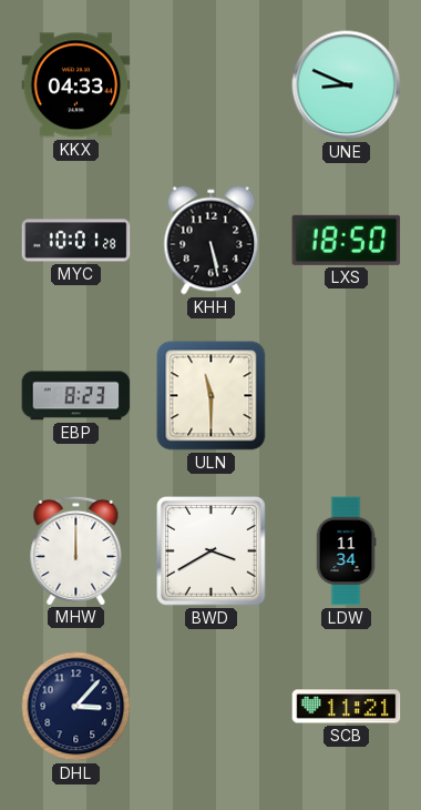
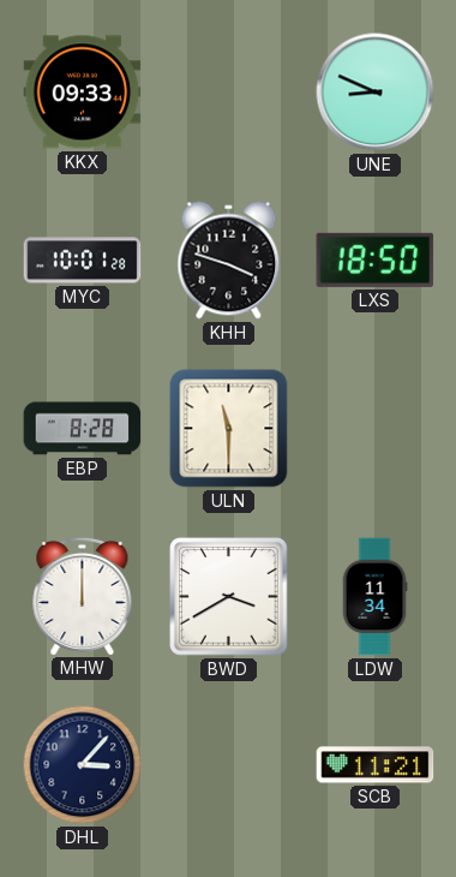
KKX: 04:33 -> 09:33
KHH: 5:28 -> 3:48
EBP: 8:23 -> 8:28
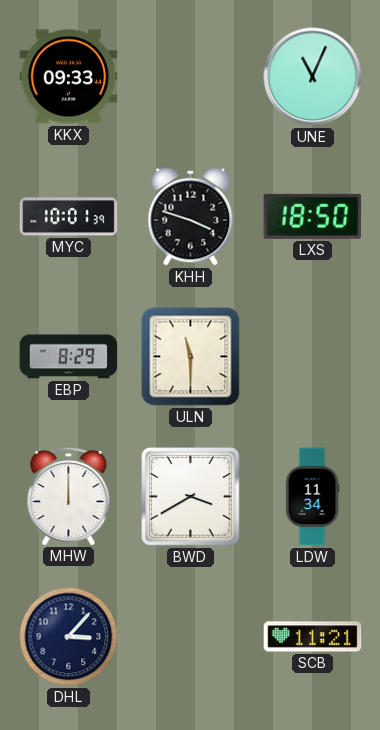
UNE: 8:49 -> 11:04
MYC: 10:01:28 -> 10:01:39
EBP: 8:28 -> 8:29
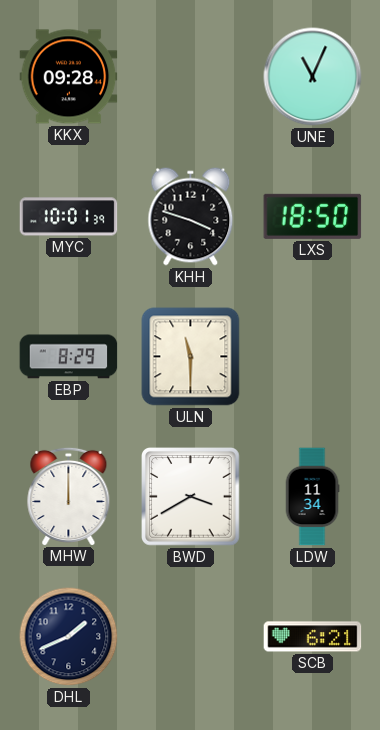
KKX: 09:33 -> 09:28
DHL: 3:07 -> 1:41
SCB: 11:21 -> 6:21
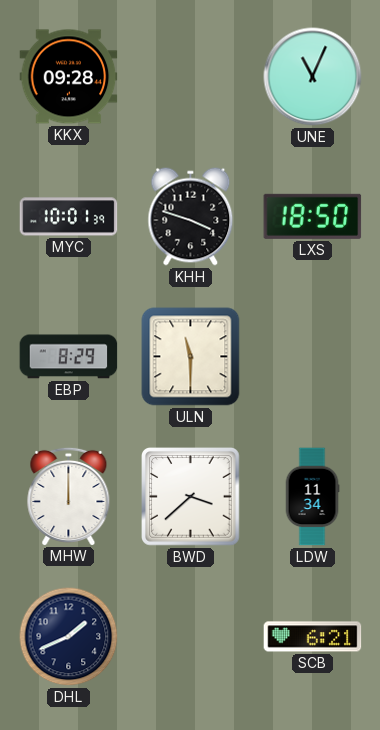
BWD: 3:40 -> 3:38
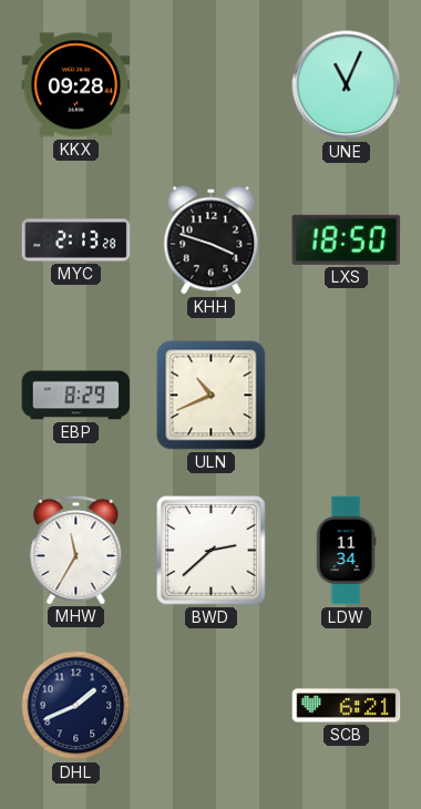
MYC: 10:01 -> 2:13
ULN: 11:30 -> 10:41
MHW: 12:00 -> 11:35
BWD: 3:38 -> 2:38
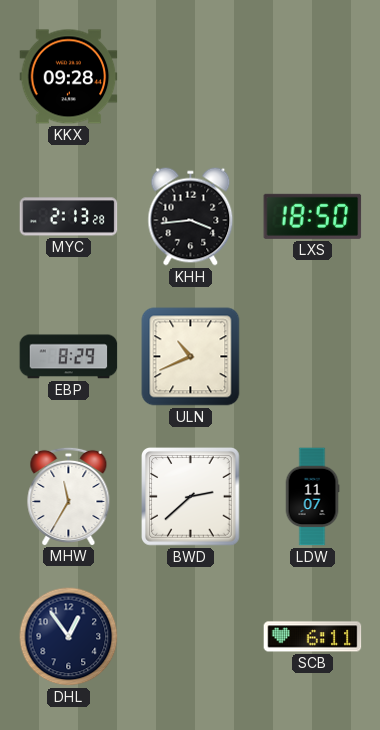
UNE: 11:04 -> none
KHH: 3:48 -> 3:44
LDW: 11:34 -> 11:07
DHL: 1:41 -> 12:54
SCB: 6:21 -> 6:11
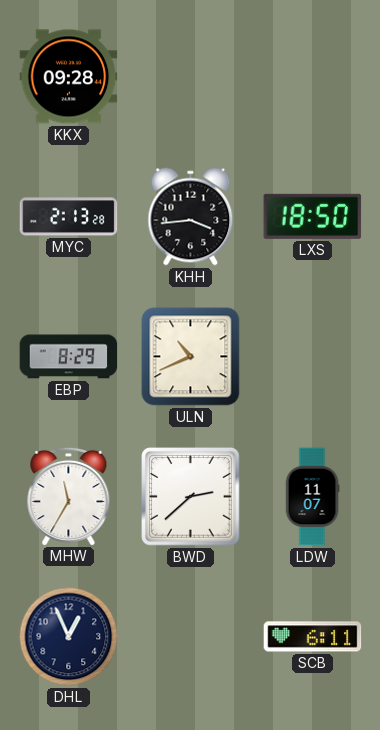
DHL: 12:54 -> 12:56
